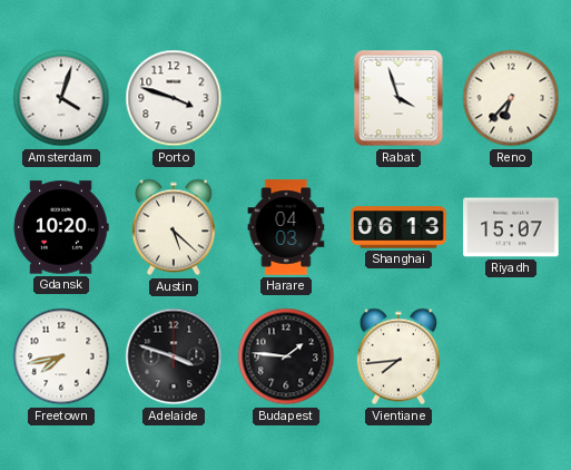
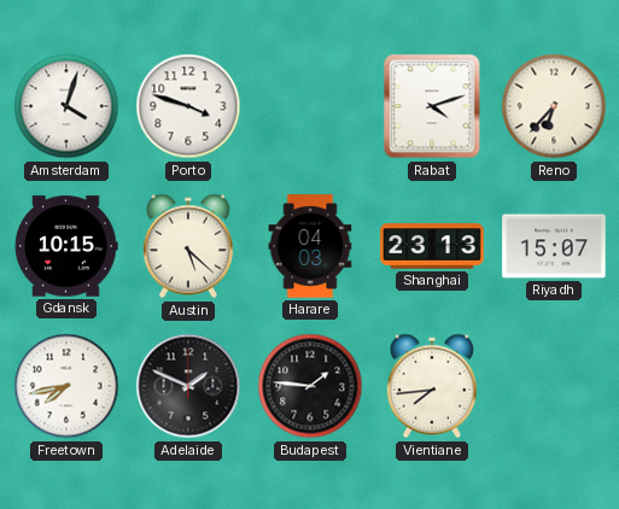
Rabat: 3:57 -> 4:12
Gdansk: 10:20 -> 10:15
Shanghai: 06:13 -> 23:13
Adelaide: 3:48 -> 1:49
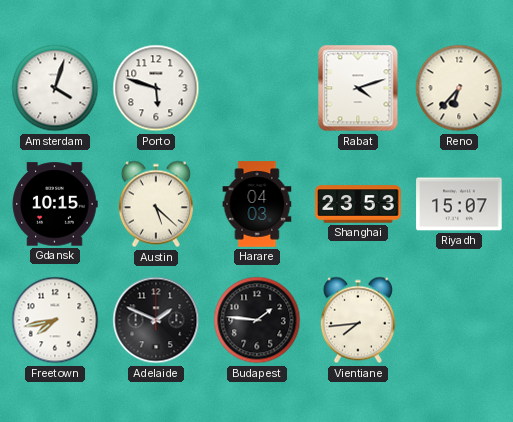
Porto: 3:48 -> 5:48
Shanghai: 23:13 -> 23:53
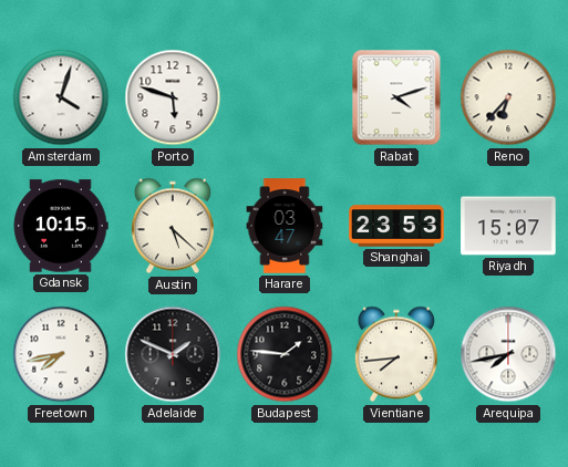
Harare: 04:03 -> 03:47
Arequipa: none -> 7:43
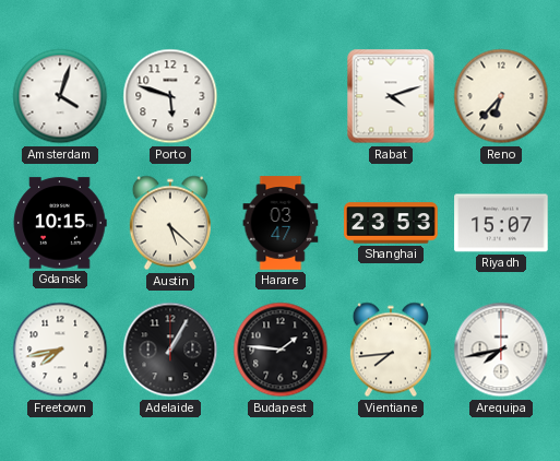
Adelaide: 1:49 -> 1:05
